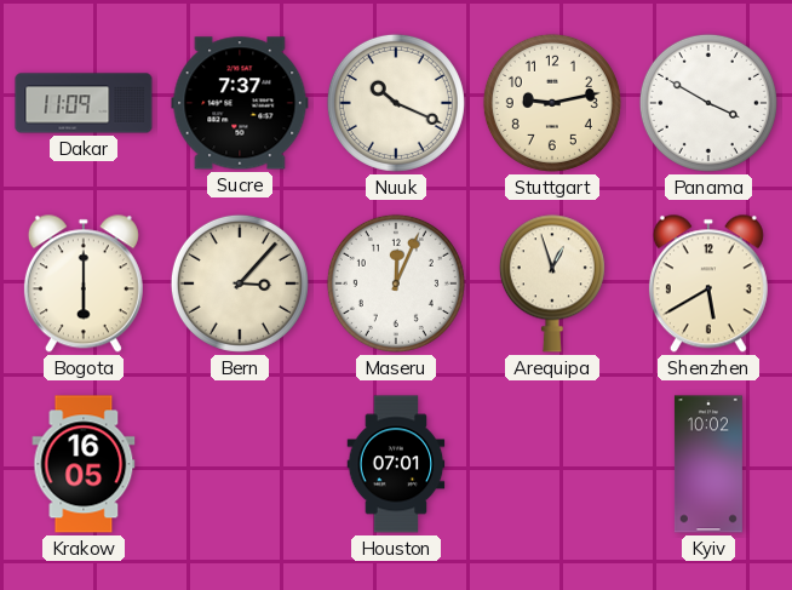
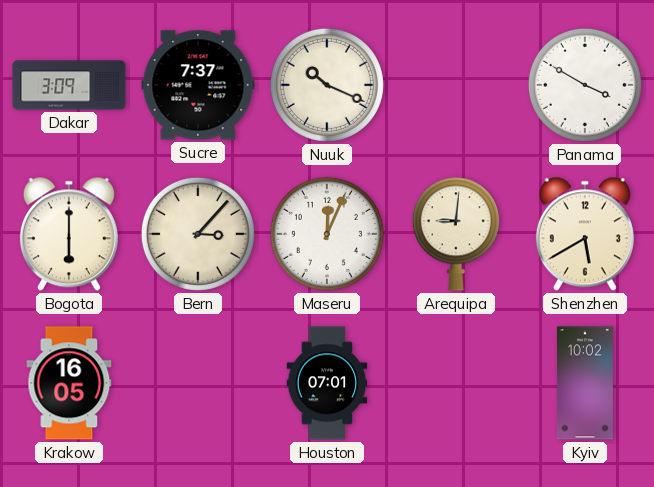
Dakar: 11:09 -> 3:09
Stuttgart: 9:13 -> none
Arequipa: 12:57 -> 9:01
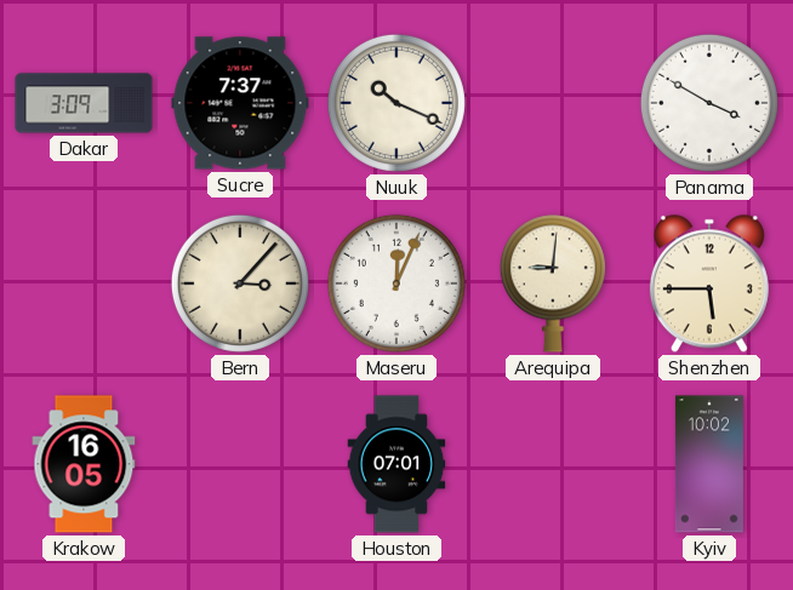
Bogota: 6:00 -> none
Shenzhen: 5:40 -> 5:45
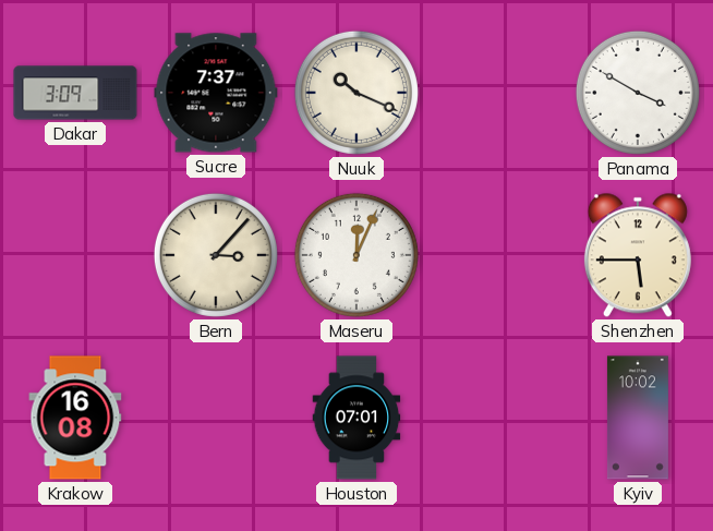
Arequipa: 9:01 -> none
Krakow: 16:05 -> 16:08
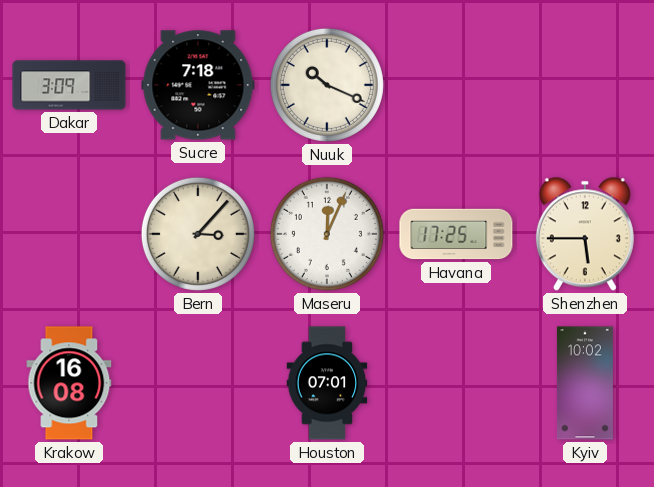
Sucre: 7:37 -> 7:18
Panama: 3:50 -> none
Havana: none -> 17:25
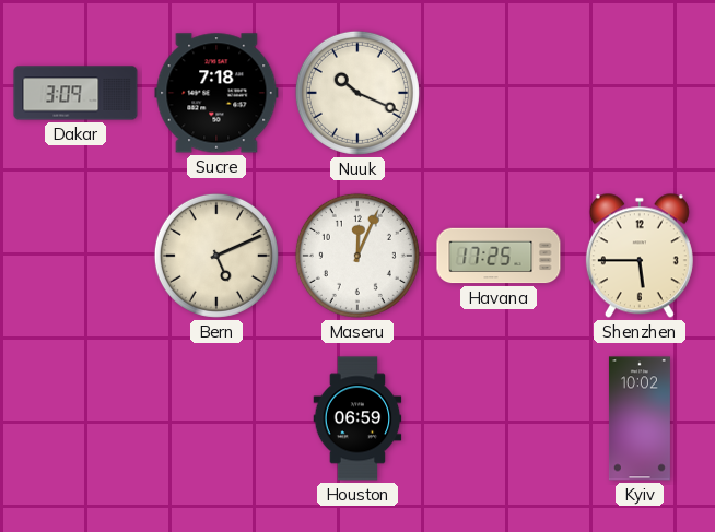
Bern: 3:07 -> 5:11
Krakow: 16:08 -> none
Houston: 07:01 -> 06:59
